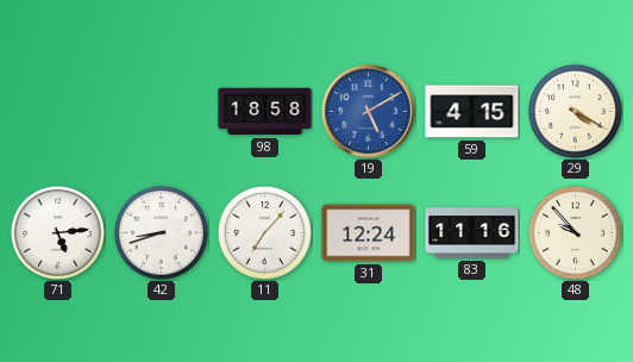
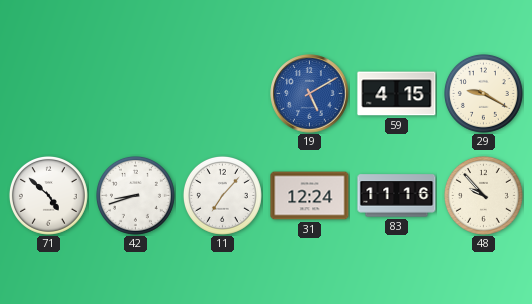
98: 18:58 -> none
29: 4:20 -> 9:20
71: 5:14 -> 4:52
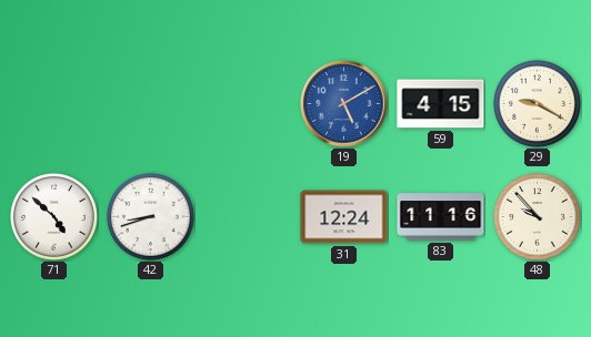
11: 7:07 -> none
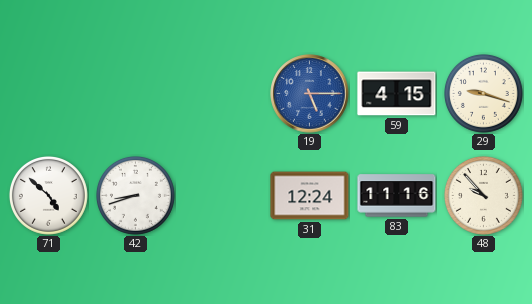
19: 5:10 -> 5:15
29: 9:20 -> 9:18
